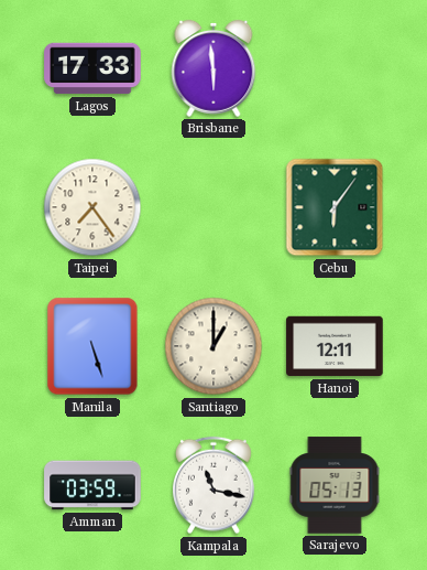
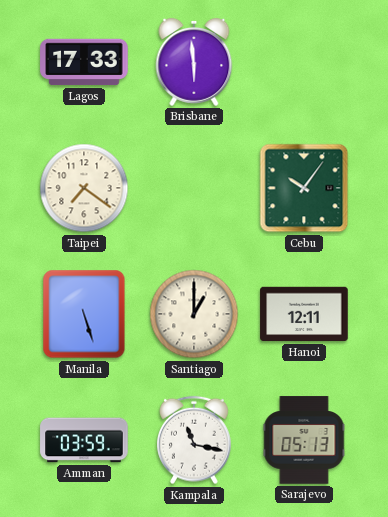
Taipei: 7:24 -> 7:21
Cebu: 6:06 -> 10:06
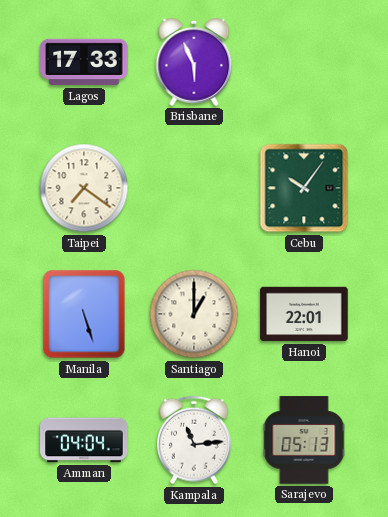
Brisbane: 5:59 -> 5:56
Hanoi: 12:11 -> 22:01
Amman: 03:59 -> 04:04
Kampala: 11:17 -> 11:14
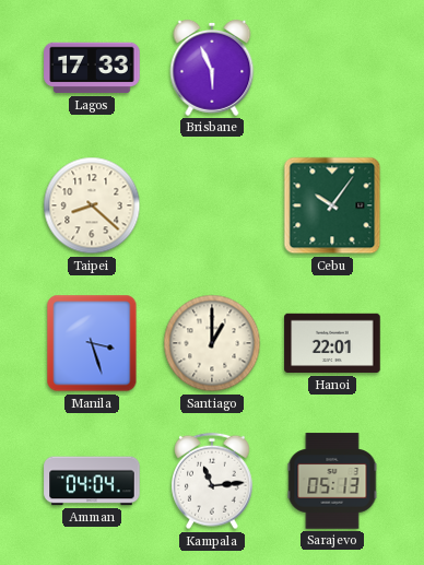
Taipei: 7:21 -> 8:22
Manila: 5:27 -> 3:27
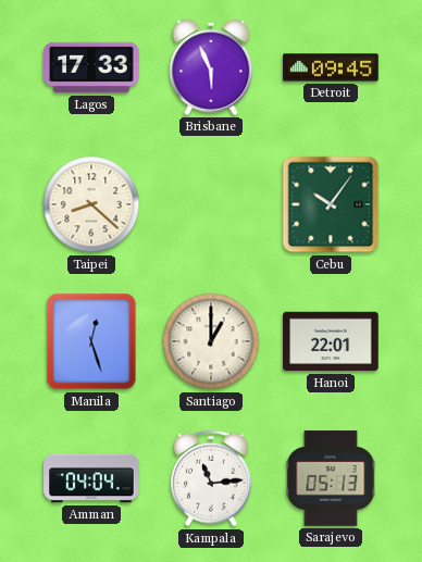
Detroit: none -> 09:45
Manila: 3:27 -> 12:27
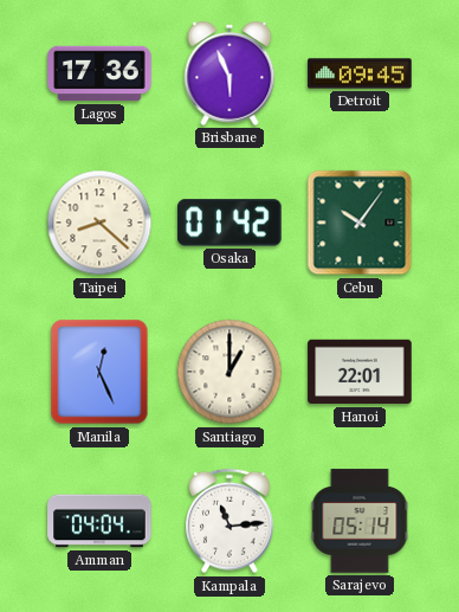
Lagos: 17:33 -> 17:36
Osaka: none -> 01:42
Manila: 12:27 -> 12:26
Sarajevo: 05:13 -> 05:14
